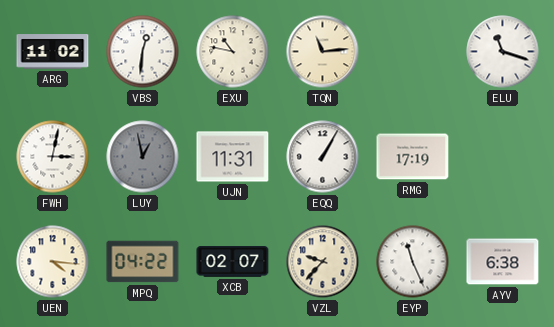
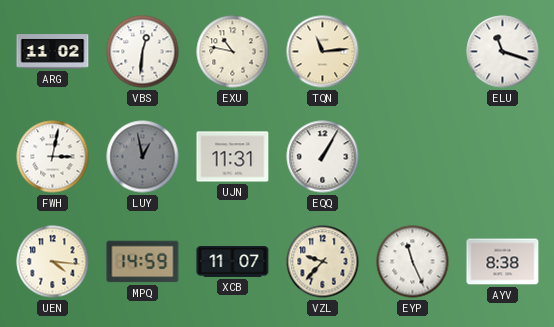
RMG: 17:19 -> none
MPQ: 04:22 -> 14:59
XCB: 02:07 -> 11:07
AYV: 6:38 -> 8:38
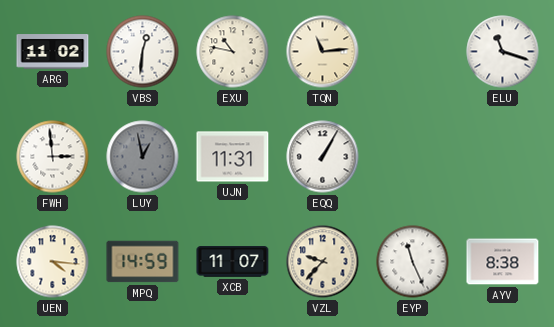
FWH: 3:02 -> 2:59
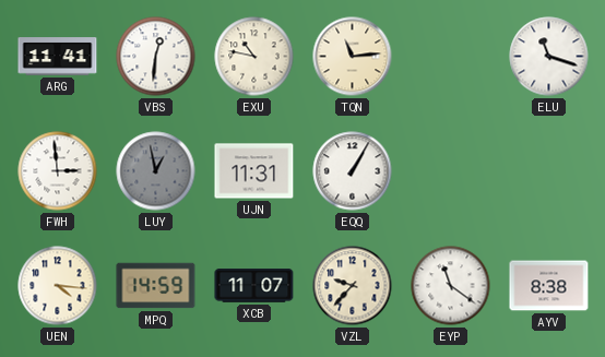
ARG: 11:02 -> 11:41
EYP: 11:26 -> 11:21
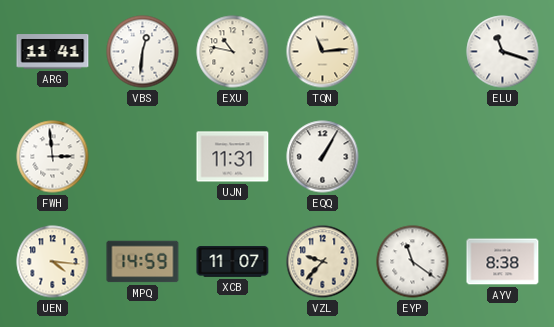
LUY: 12:58 -> none
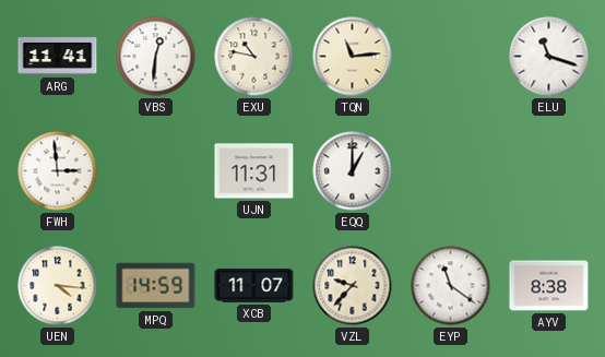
EQQ: 1:05 -> 1:00
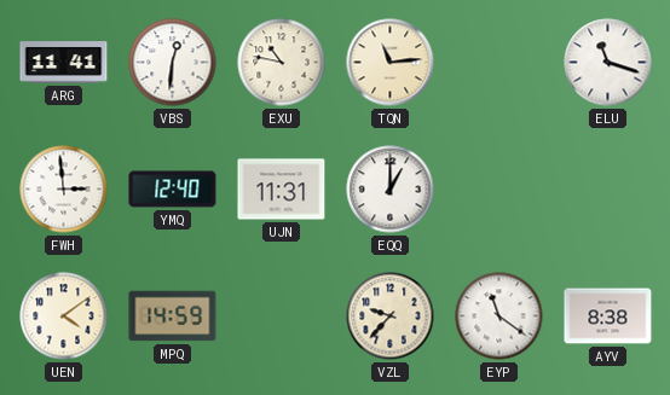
YMQ: none -> 12:40
UEN: 4:16 -> 4:09
XCB: 11:07 -> none
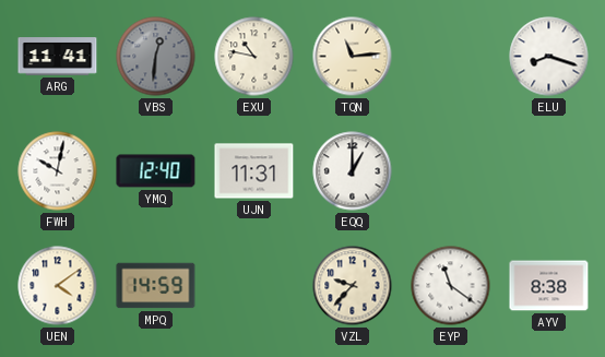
VBS dial: white -> grey
ELU: 11:18 -> 8:18
FWH: 2:59 -> 10:02
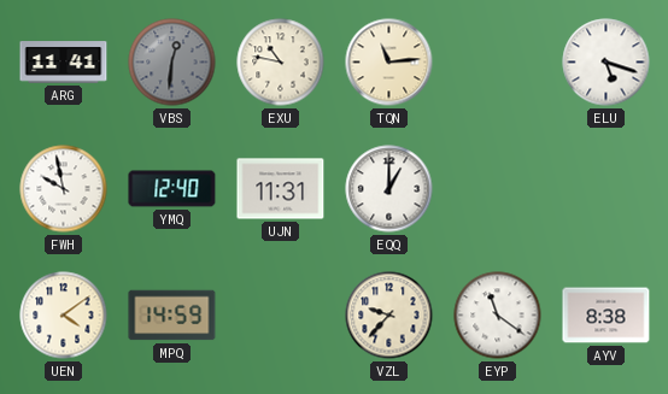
ELU: 8:18 -> 5:18
FWH: 10:02 -> 9:58
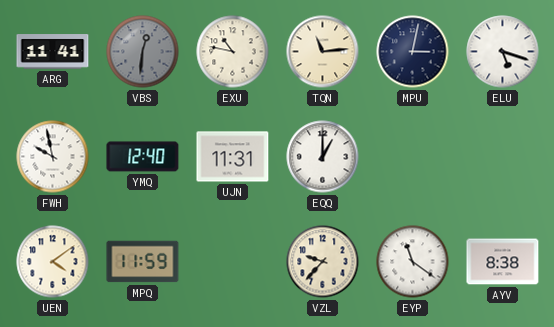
MPU: none -> 3:02
MPQ: 14:59 -> 11:59
